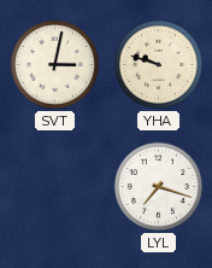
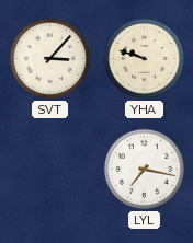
SVT: 3:02 -> 3:07
LYL: 7:18 -> 7:17
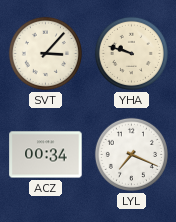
ACZ: none -> 00:34
LYL: 7:17 -> 7:19
